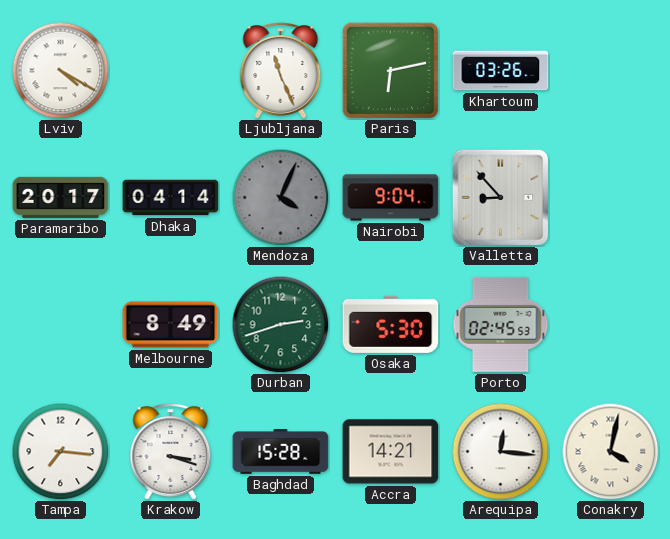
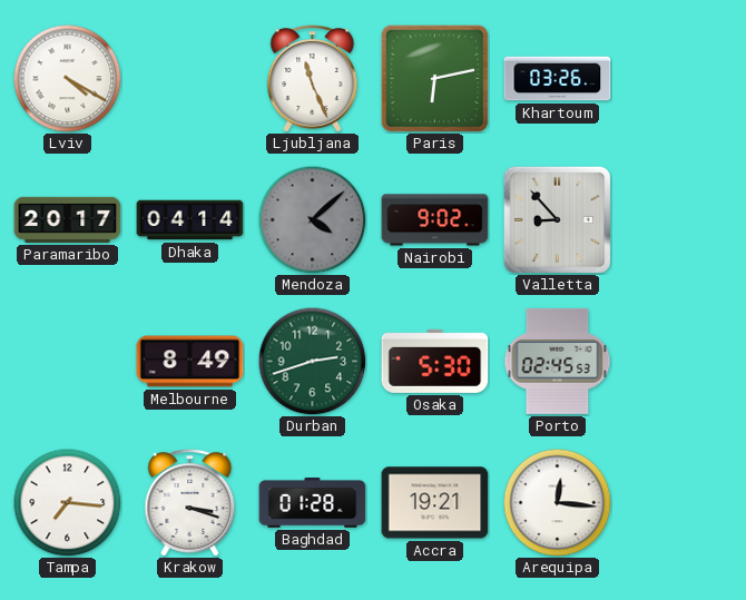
Mendoza: 4:04 -> 4:08
Nairobi: 9:04 -> 9:02
Baghdad: 15:28 -> 01:28
Accra: 14:21 -> 19:21
Conakry: 4:02 -> none
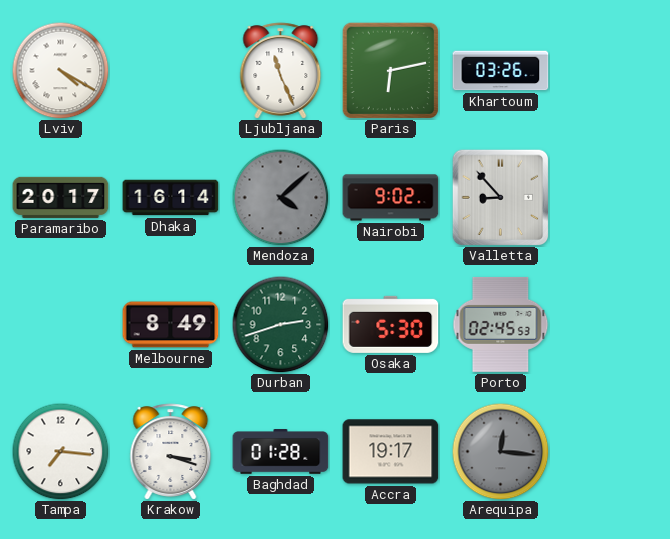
Dhaka: 04:14 -> 16:14
Accra: 19:21 -> 19:17
Arequipa dial: white -> grey
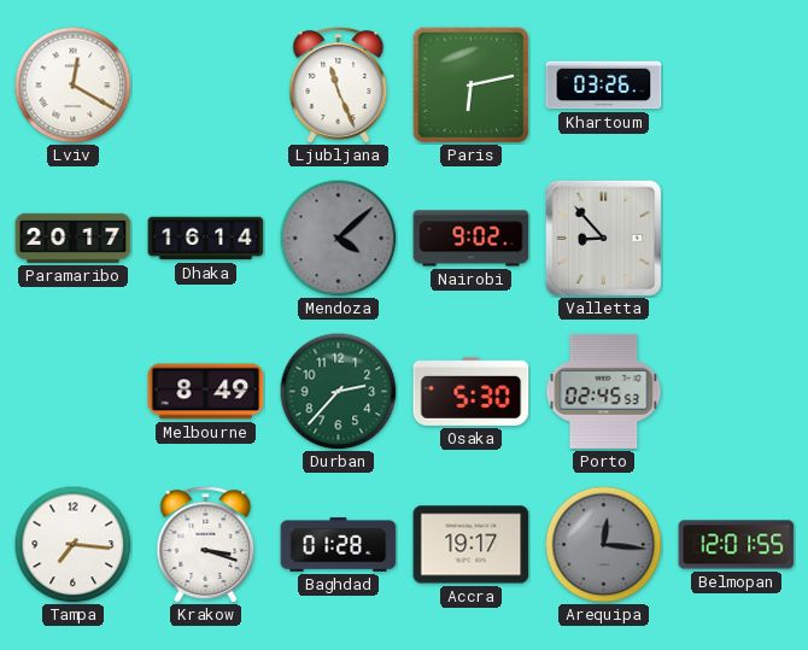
Lviv: 4:20 -> 12:20
Durban: 2:42 -> 2:37
Belmopan: none -> 12:01
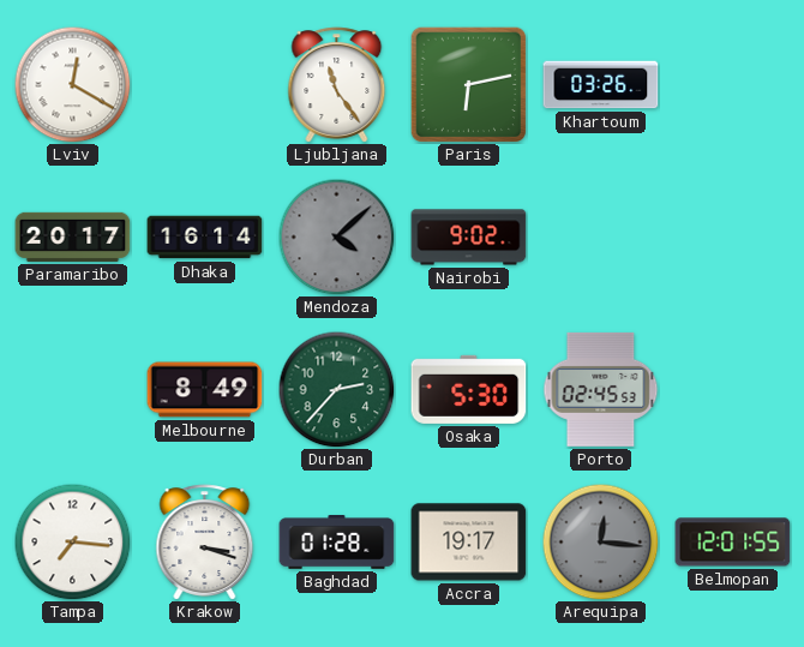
Ljubljana: 11:26 -> 11:24
Valletta: 8:53 -> none
